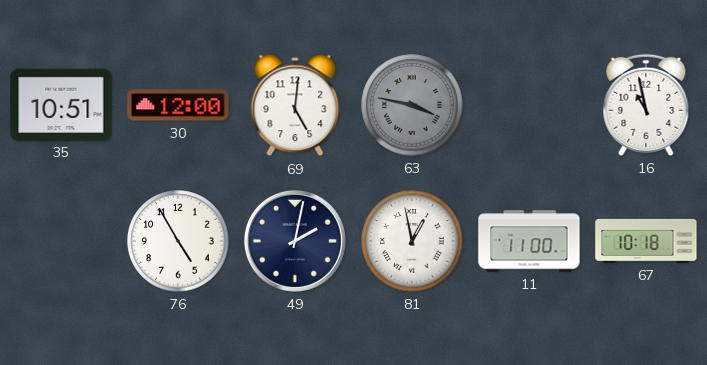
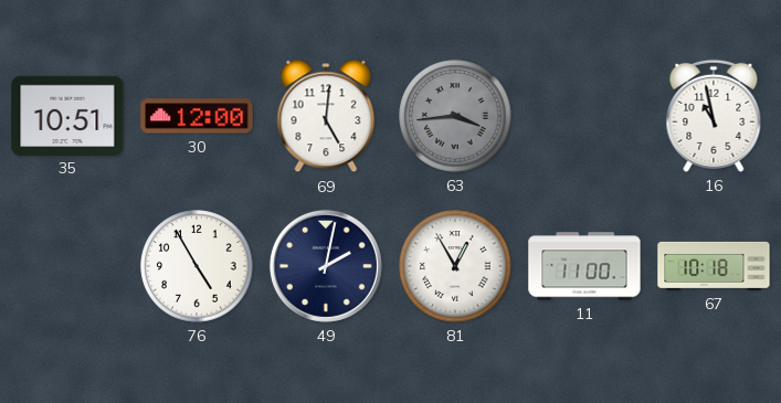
63: 3:47 -> 3:44
81: 12:58 -> 12:55
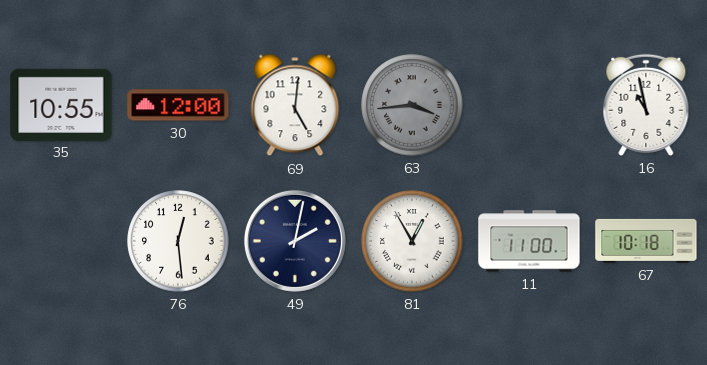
35: 10:51 -> 10:55
76: 4:55 -> 12:29
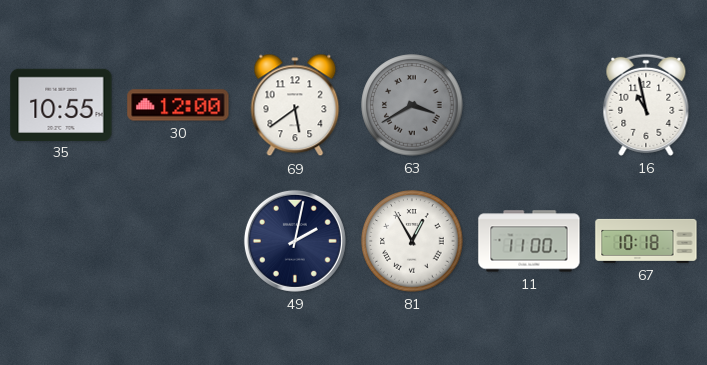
69: 5:01 -> 5:39
63: 3:44 -> 3:40
76: 12:29 -> none
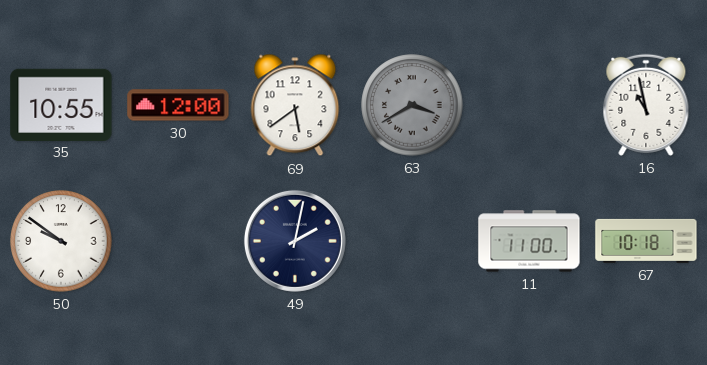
50: none -> 9:51
81: 12:55 -> none
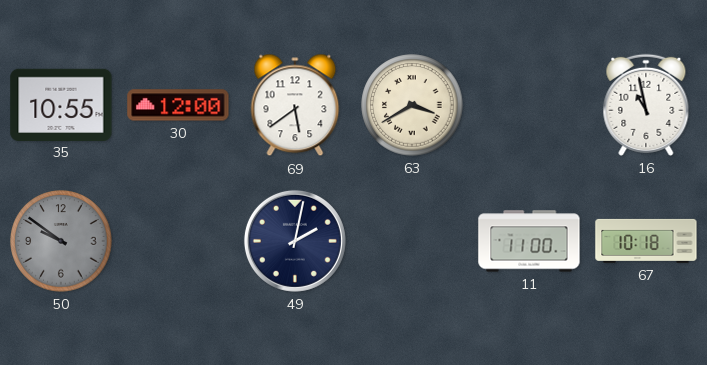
63 dial: grey -> cream
50 dial: white -> grey
